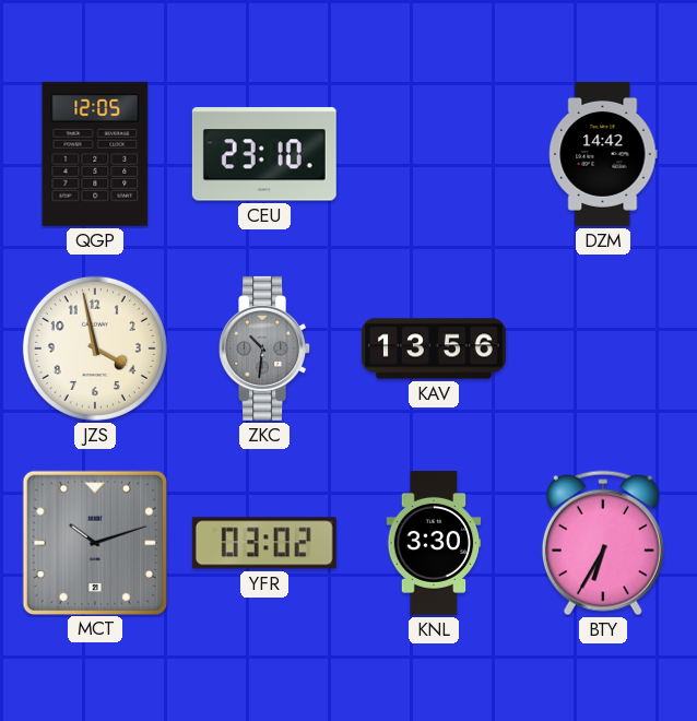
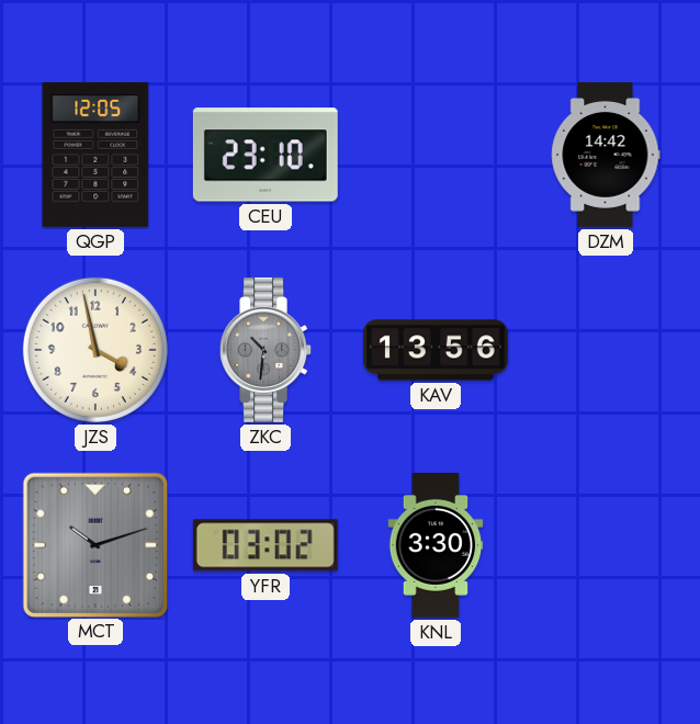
BTY: 6:35 -> none
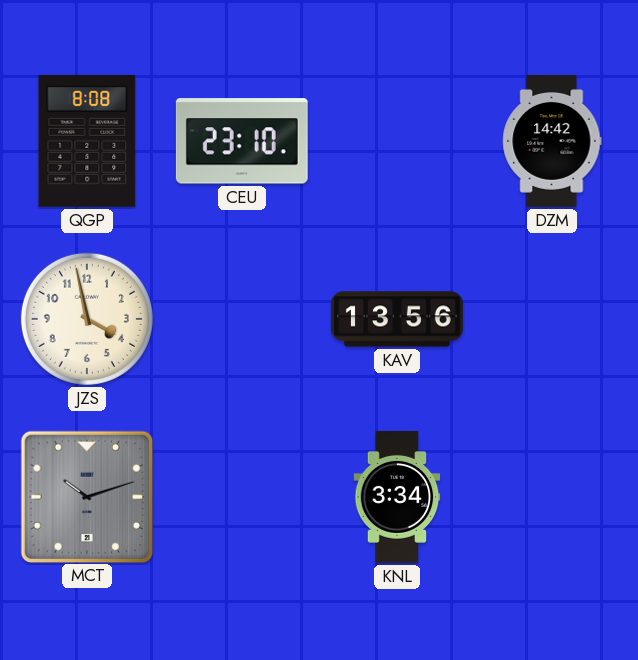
QGP: 12:05 -> 8:08
ZKC: 10:31 -> none
YFR: 03:02 -> none
KNL: 3:30 -> 3:34
